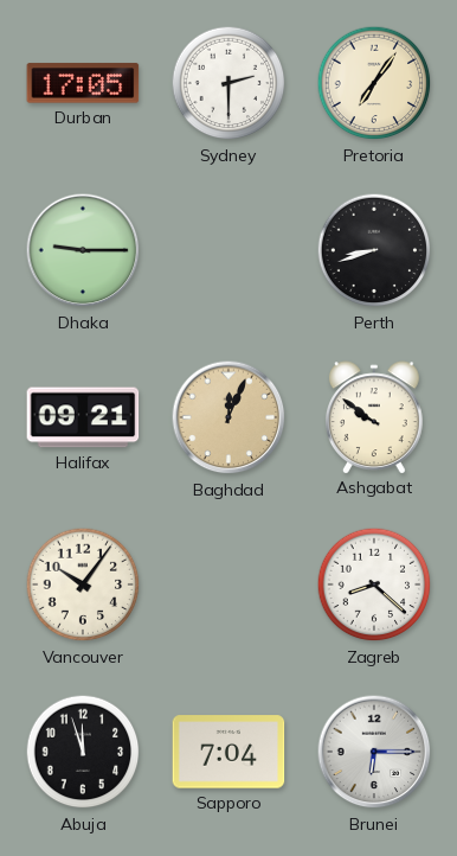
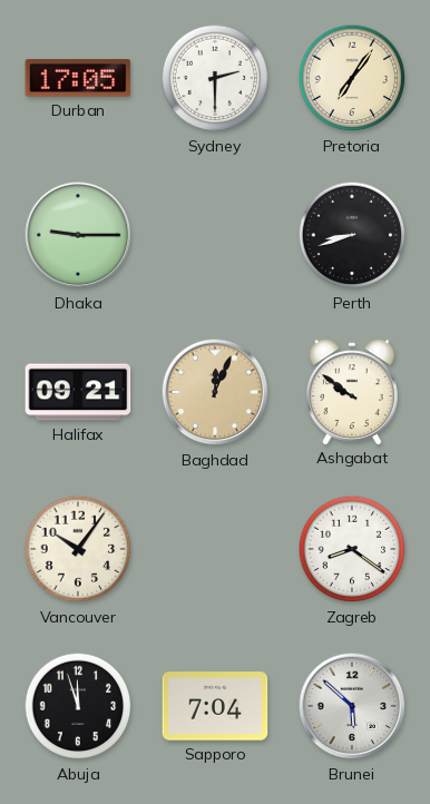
Zagreb: 8:22 -> 8:21
Brunei: 6:15 -> 5:52
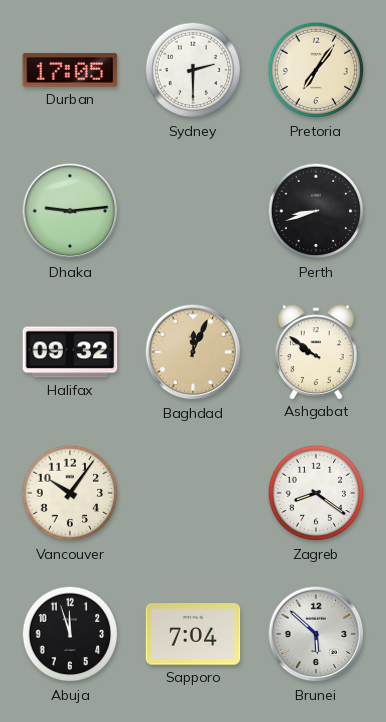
Dhaka: 9:15 -> 9:14
Halifax: 09:21 -> 09:32
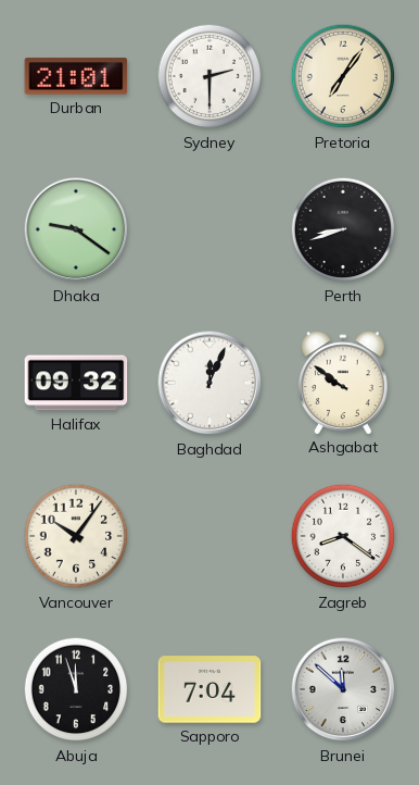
Durban: 17:05 -> 21:01
Dhaka: 9:14 -> 9:21
Baghdad dial: champagne -> white
Brunei: 5:52 -> 11:52
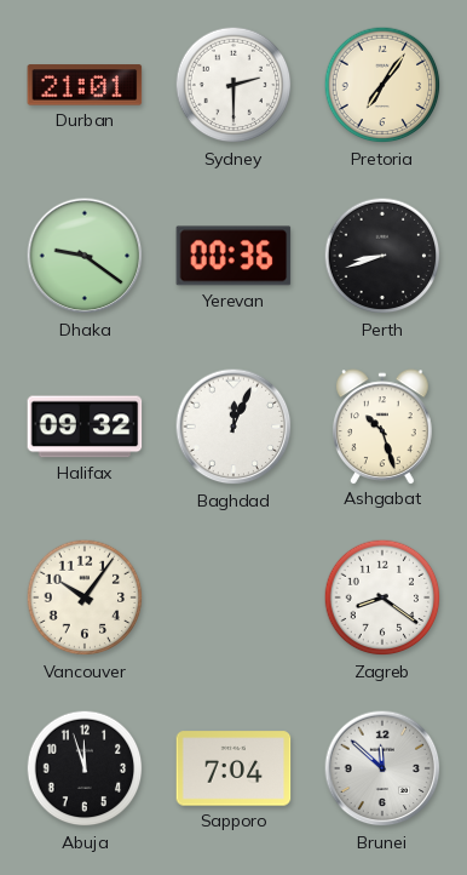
Yerevan: none -> 00:36
Ashgabat: 9:51 -> 10:27
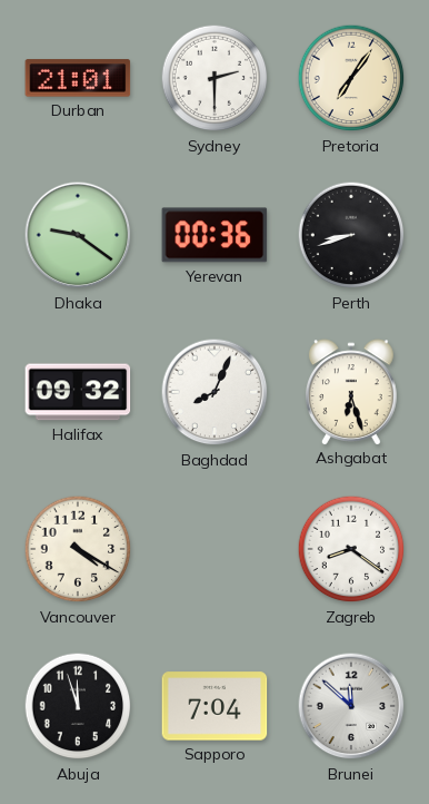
Baghdad: 12:04 -> 8:04
Ashgabat: 10:27 -> 6:27
Vancouver: 10:06 -> 4:20
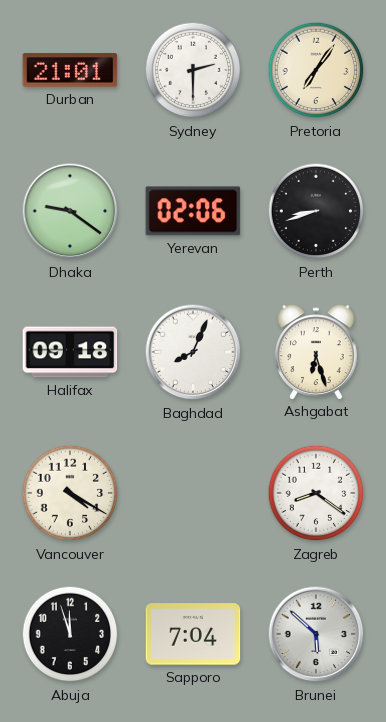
Yerevan: 00:36 -> 02:06
Halifax: 09:32 -> 09:18
Brunei: 11:52 -> 5:52
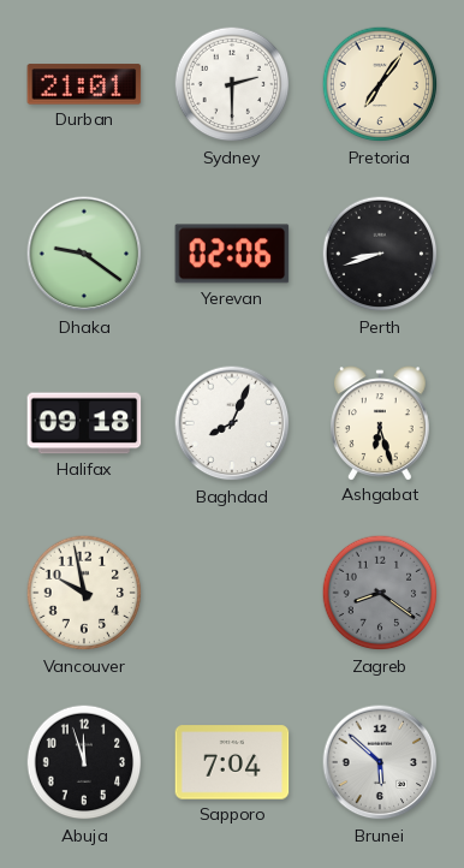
Vancouver: 4:20 -> 9:58
Zagreb dial: white -> grey
